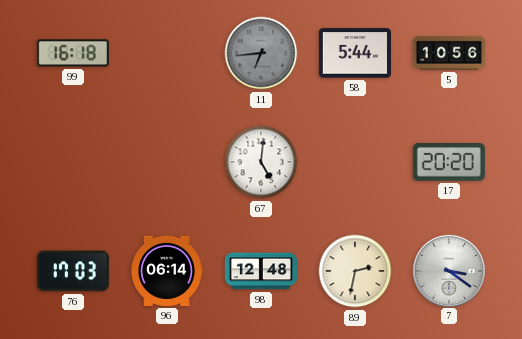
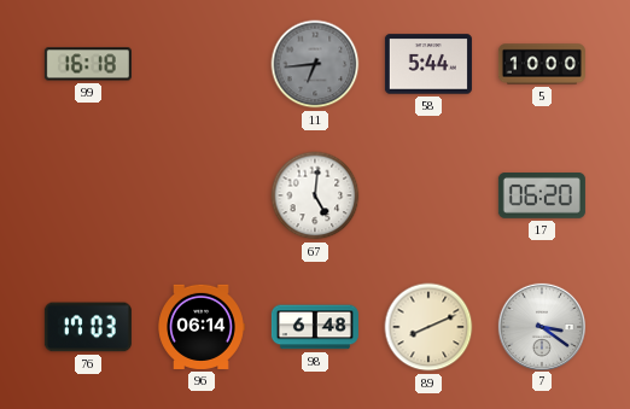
5: 10:56 -> 10:00
17: 20:20 -> 06:20
98: 12:48 -> 6:48
89: 2:32 -> 8:11
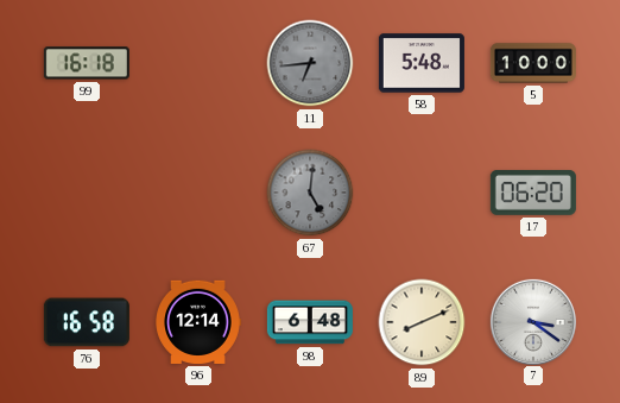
58: 5:44 -> 5:48
67 dial: white -> grey
76: 17:03 -> 16:58
96: 06:14 -> 12:14
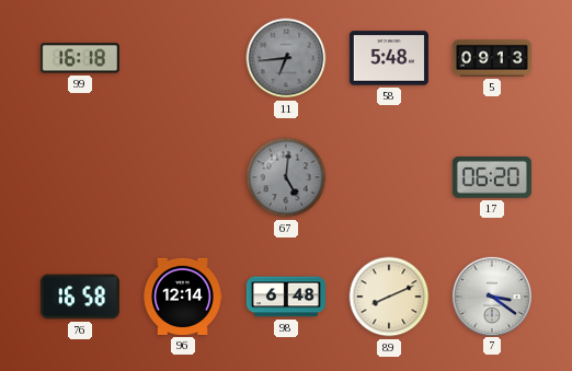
5: 10:00 -> 09:13
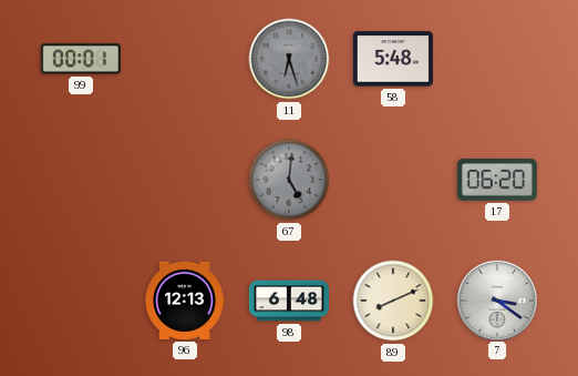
99: 16:18 -> 00:01
11: 6:44 -> 6:27
5: 09:13 -> none
76: 16:58 -> none
96: 12:14 -> 12:13
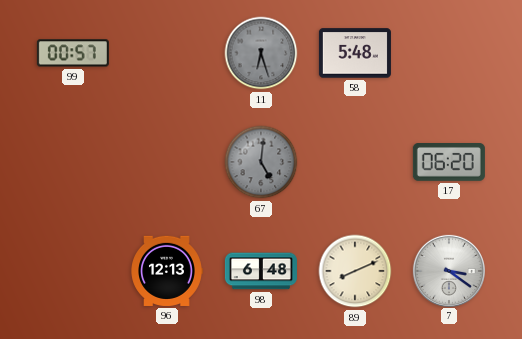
99: 00:01 -> 00:57
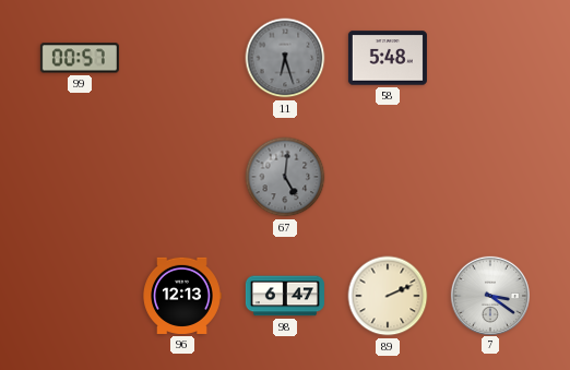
17: 06:20 -> none
98: 6:48 -> 6:47
89: 8:11 -> 2:11
